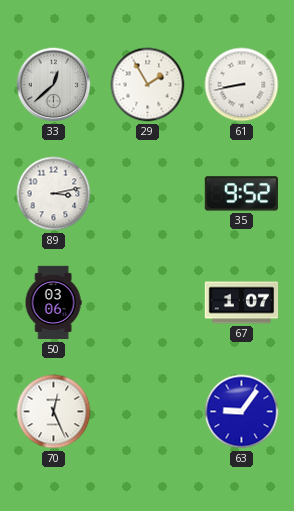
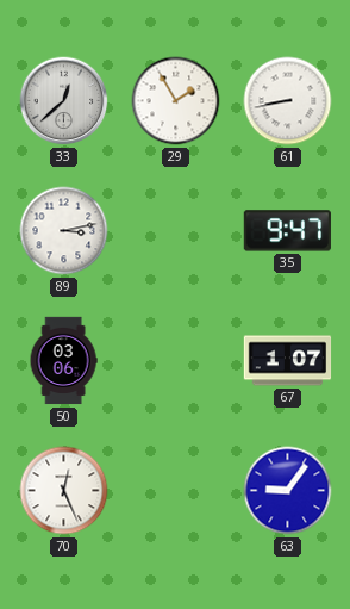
35: 9:52 -> 9:47
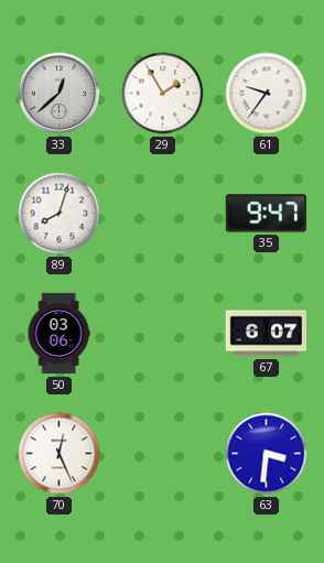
61: 8:43 -> 9:36
89: 3:13 -> 8:03
67: 1:07 -> 6:07
63: 9:06 -> 3:31
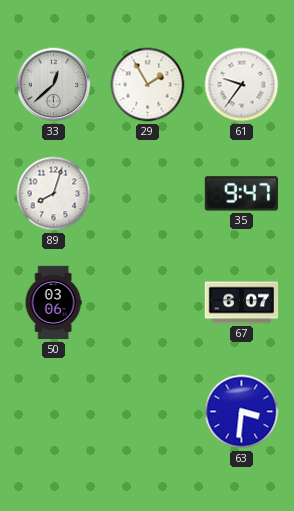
70: 12:26 -> none
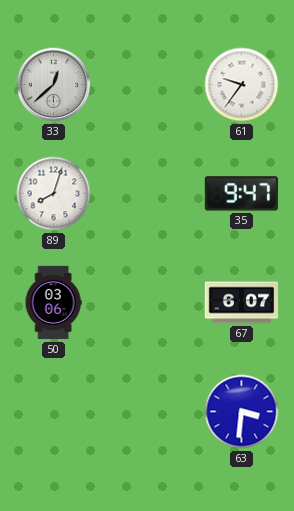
29: 1:55 -> none
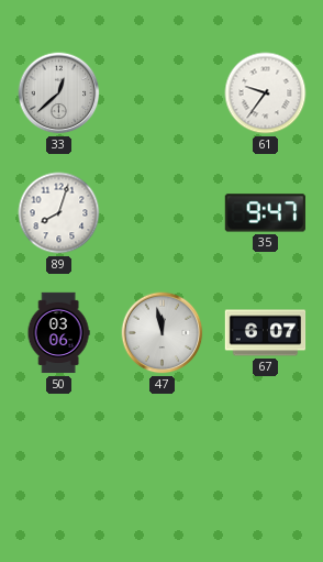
47: none -> 11:58
63: 3:31 -> none
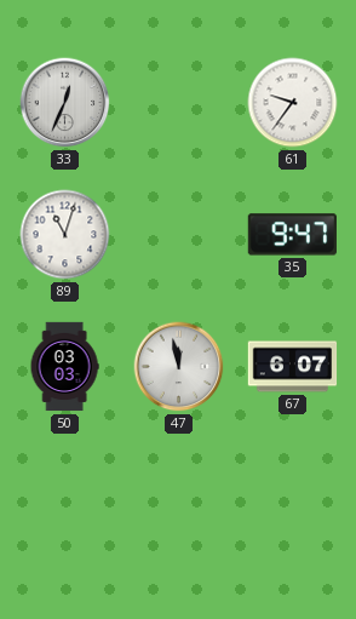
33: 12:38 -> 12:34
89: 8:03 -> 11:03
50: 03:06 -> 03:03
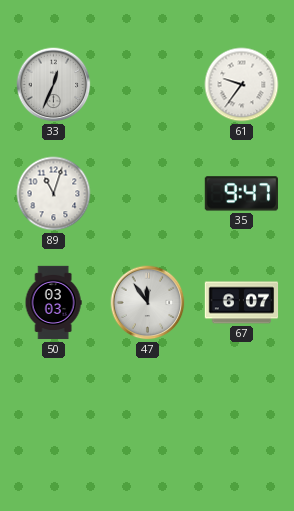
47: 11:58 -> 11:54
